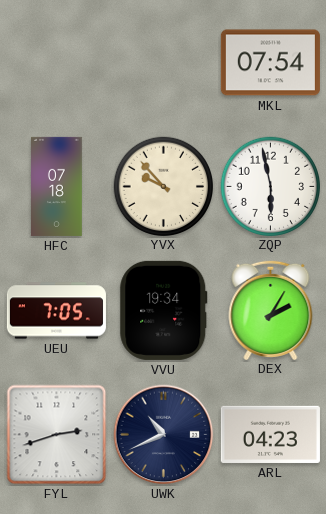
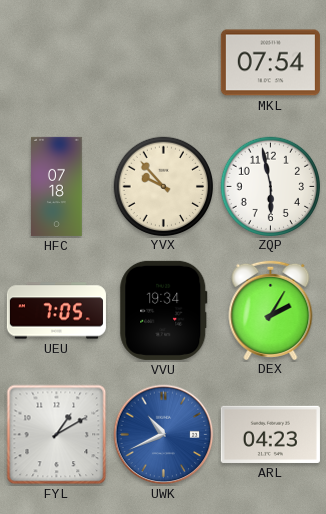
FYL: 2:42 -> 1:10
UWK dial: navy -> blue
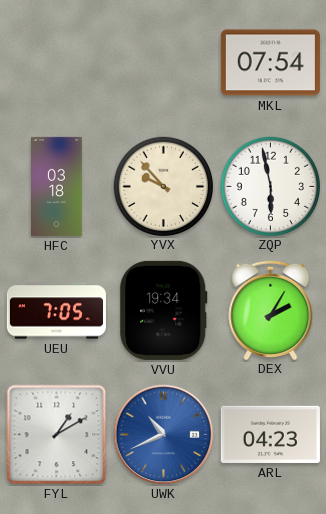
HFC: 07:18 -> 03:18
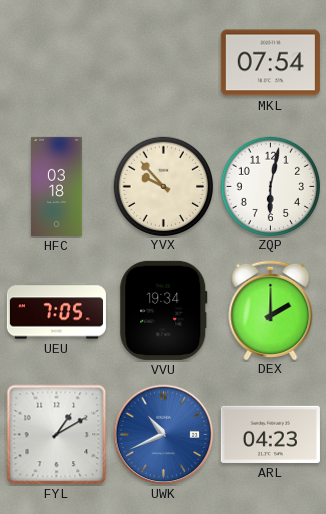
ZQP: 5:58 -> 6:02
DEX: 2:05 -> 2:00
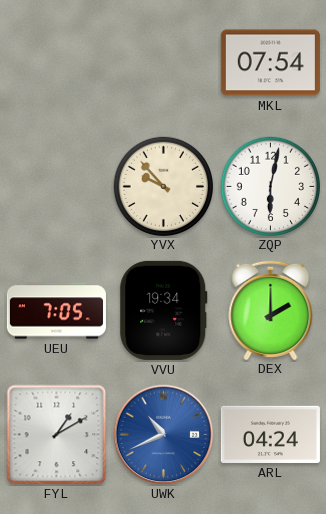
HFC: 03:18 -> none
ARL: 04:23 -> 04:24
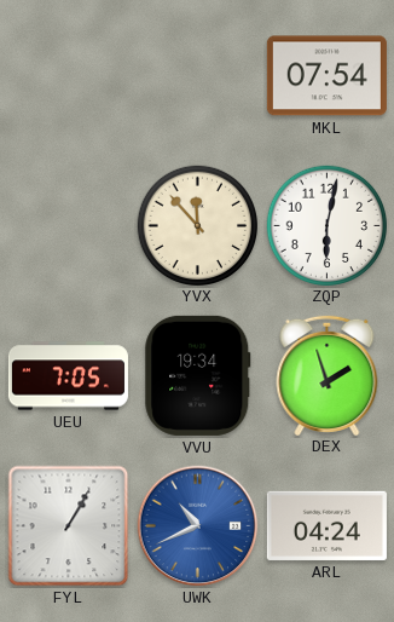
YVX: 9:53 -> 11:53
DEX: 2:00 -> 1:57
FYL: 1:10 -> 1:05
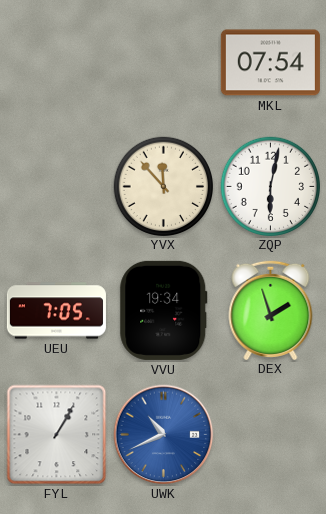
ARL: 04:24 -> none
